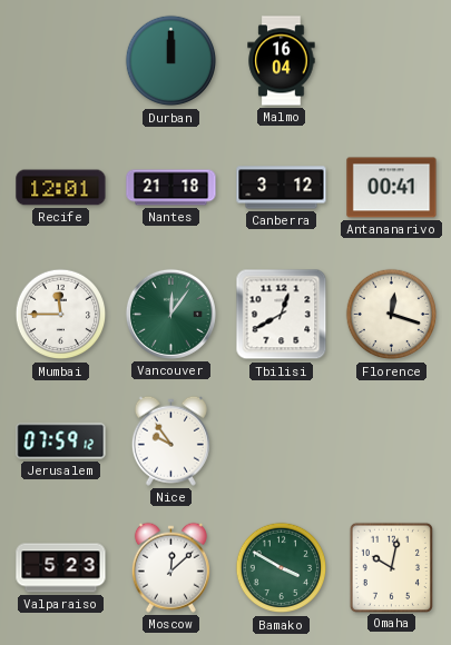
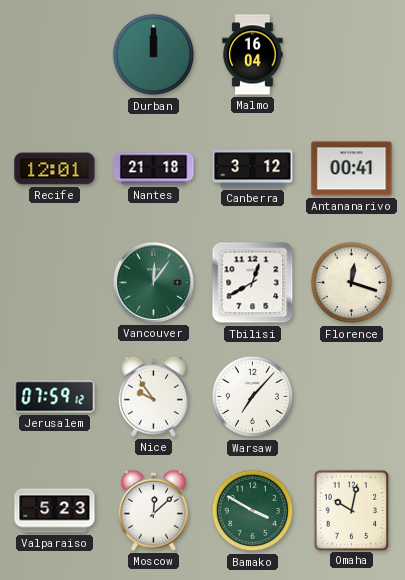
Mumbai: 11:45 -> none
Warsaw: none -> 7:07
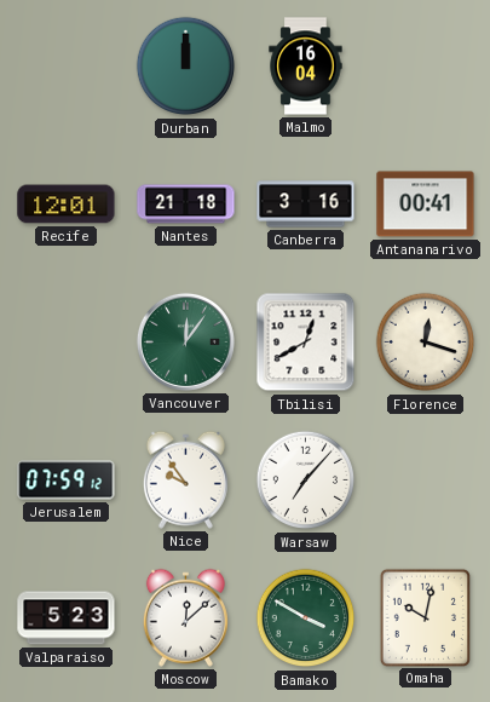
Canberra: 3:12 -> 3:16
